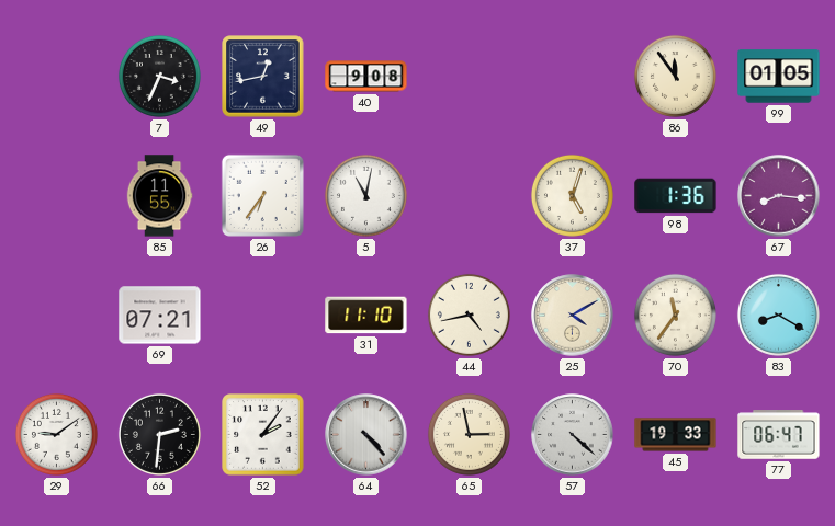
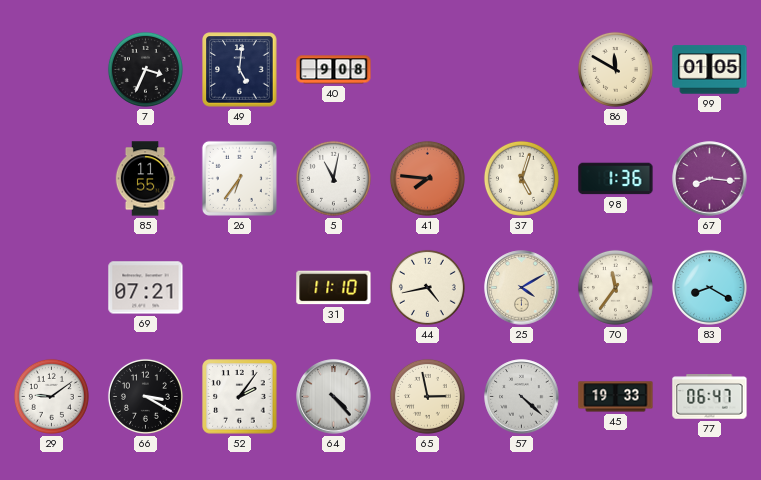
49: 12:43 -> 5:01
86: 11:54 -> 11:50
41: none -> 7:46
66: 2:31 -> 3:20
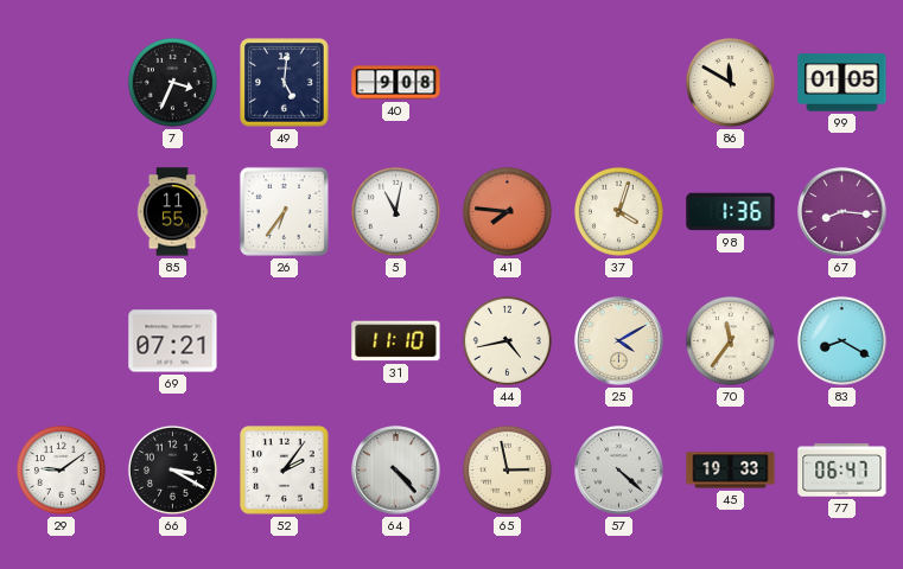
37: 5:03 -> 4:03
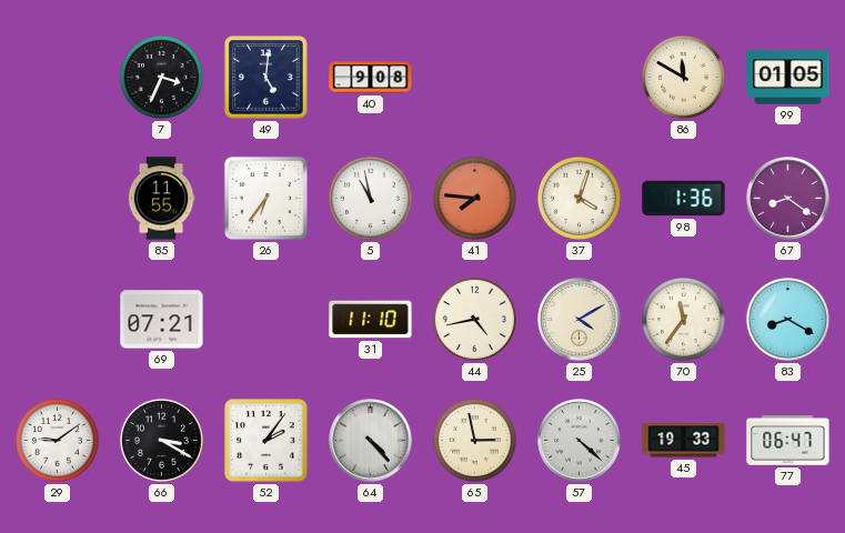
5: 11:02 -> 10:58
67: 8:16 -> 8:21
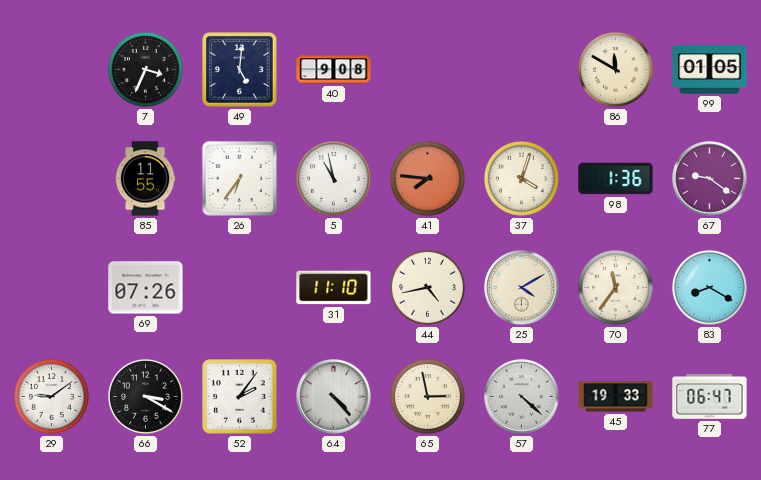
67: 8:21 -> 9:21
69: 07:21 -> 07:26
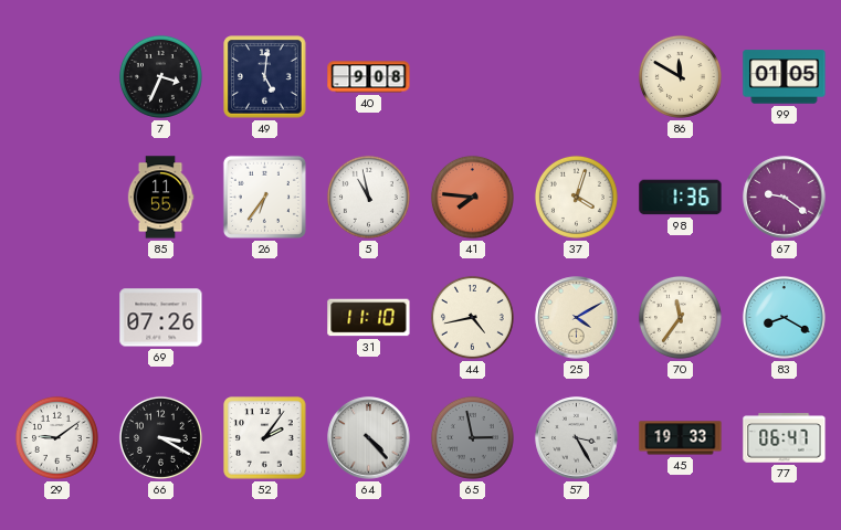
65 dial: cream -> grey
57: 4:22 -> 3:25
